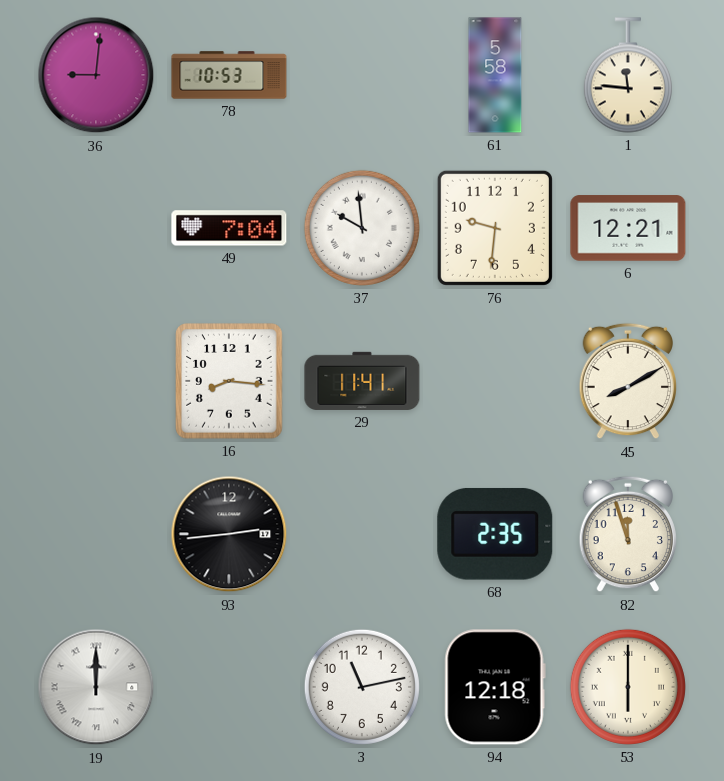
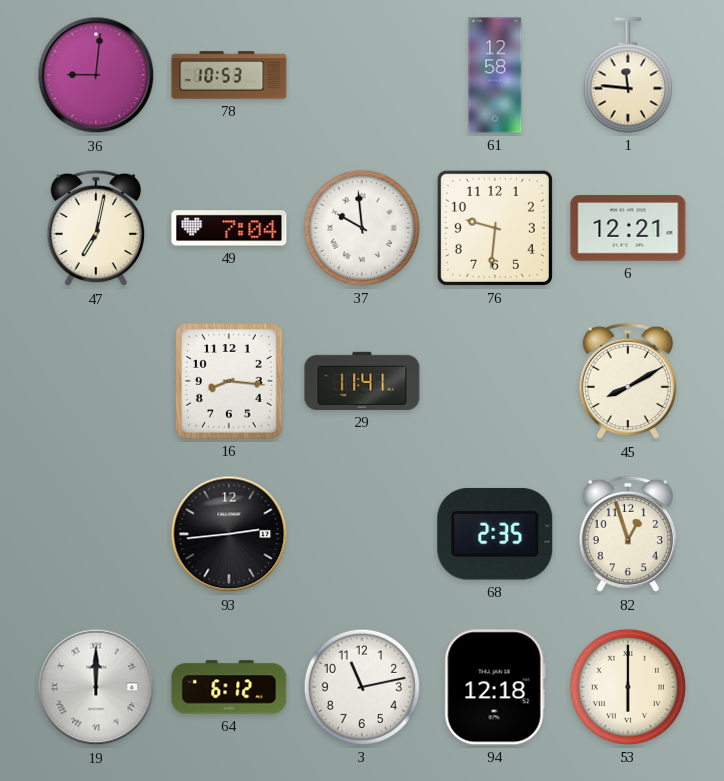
61: 5:58 -> 12:58
47: none -> 7:02
82: 11:57 -> 12:57
64: none -> 6:12
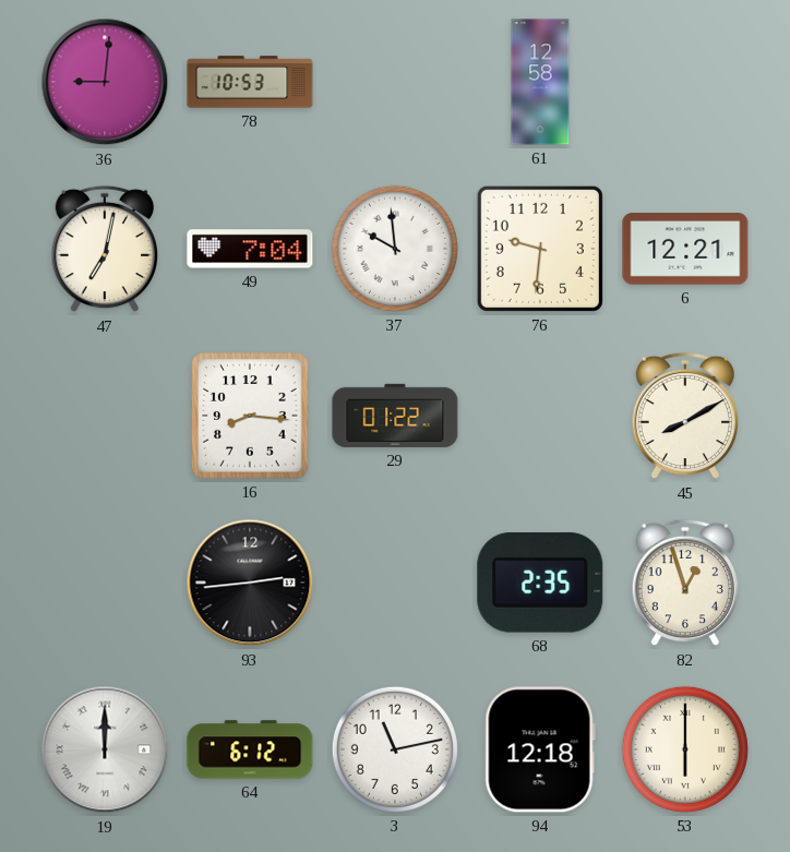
1: 11:46 -> none
29: 11:41 -> 01:22
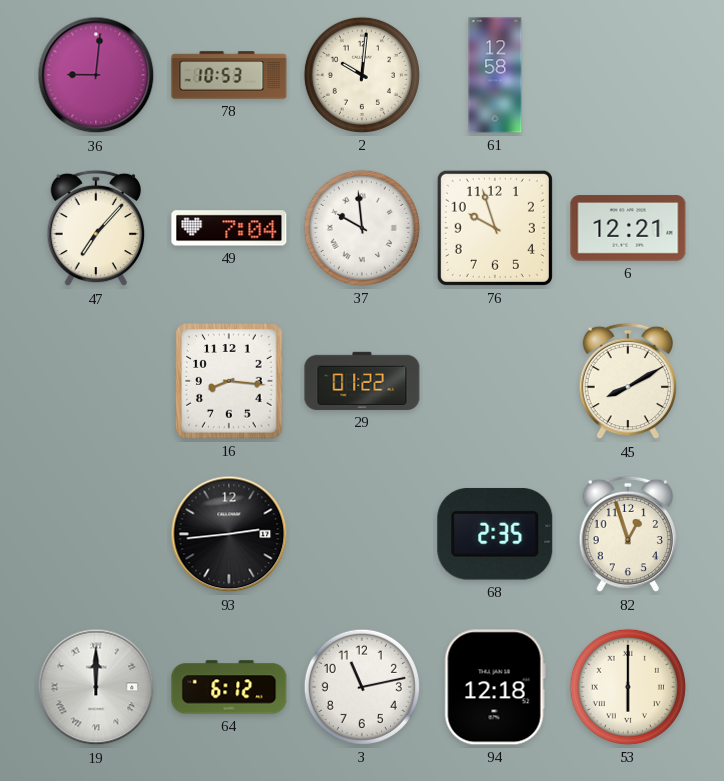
2: none -> 10:01
47: 7:02 -> 7:07
76: 9:31 -> 9:57
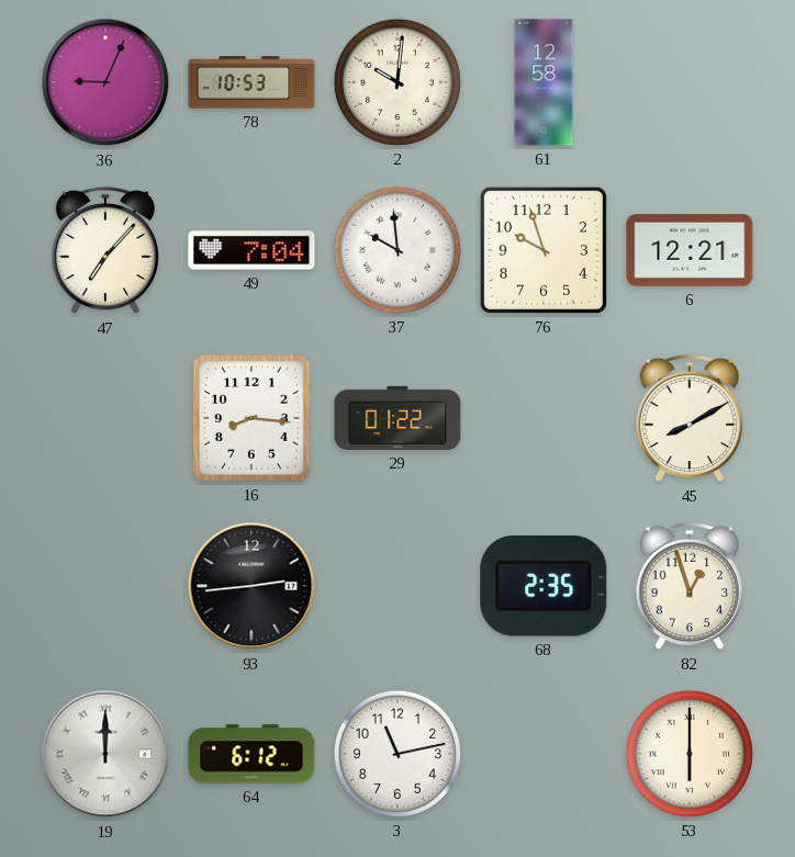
36: 9:01 -> 9:04
94: 12:18 -> none
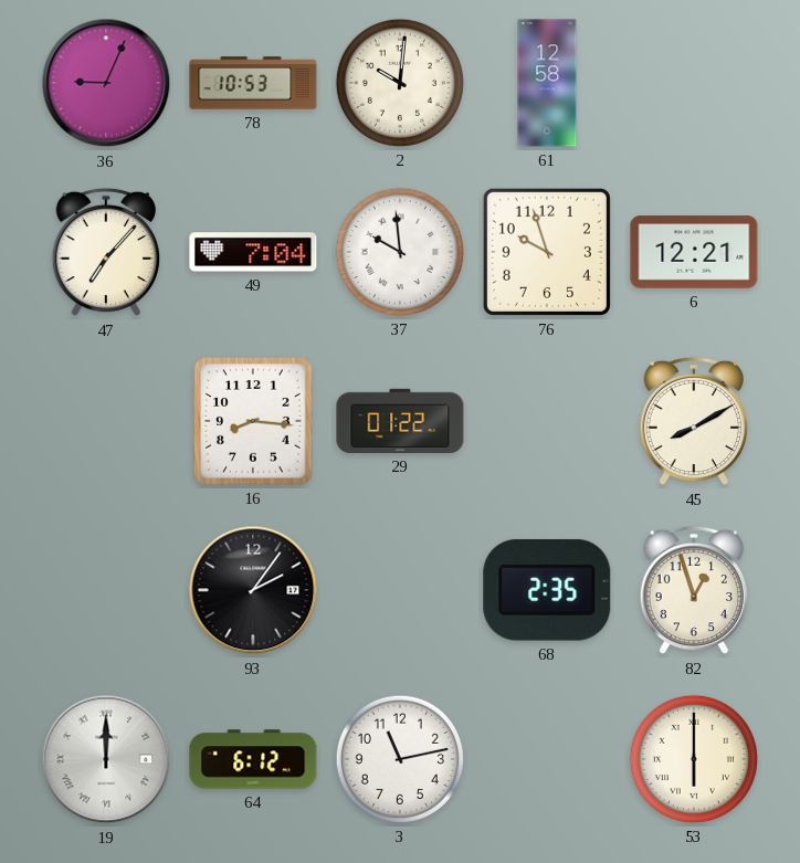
93: 2:44 -> 2:06
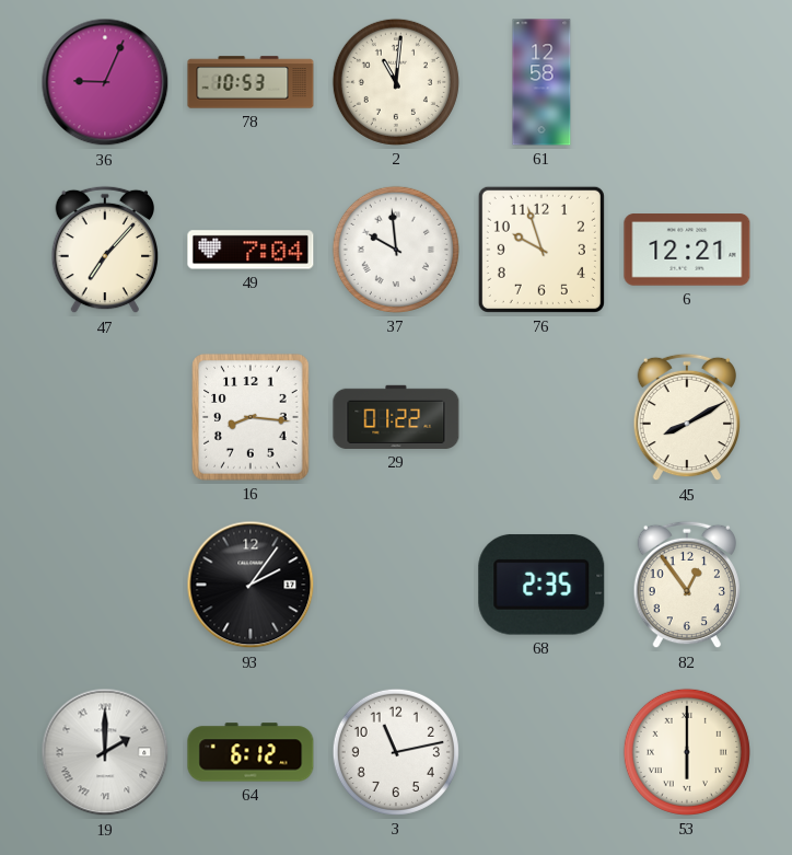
2: 10:01 -> 11:01
82: 12:57 -> 12:54
19: 12:00 -> 2:00
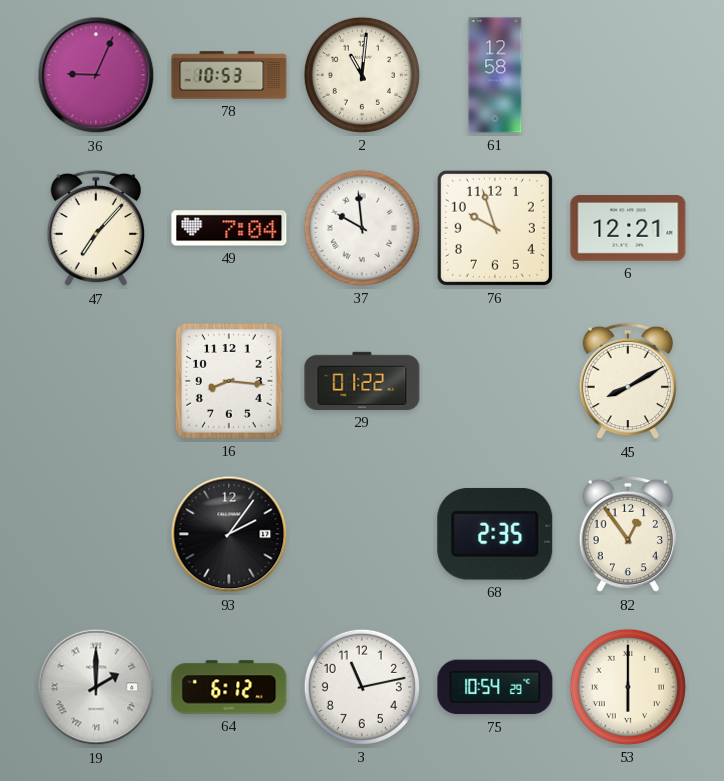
75: none -> 10:54
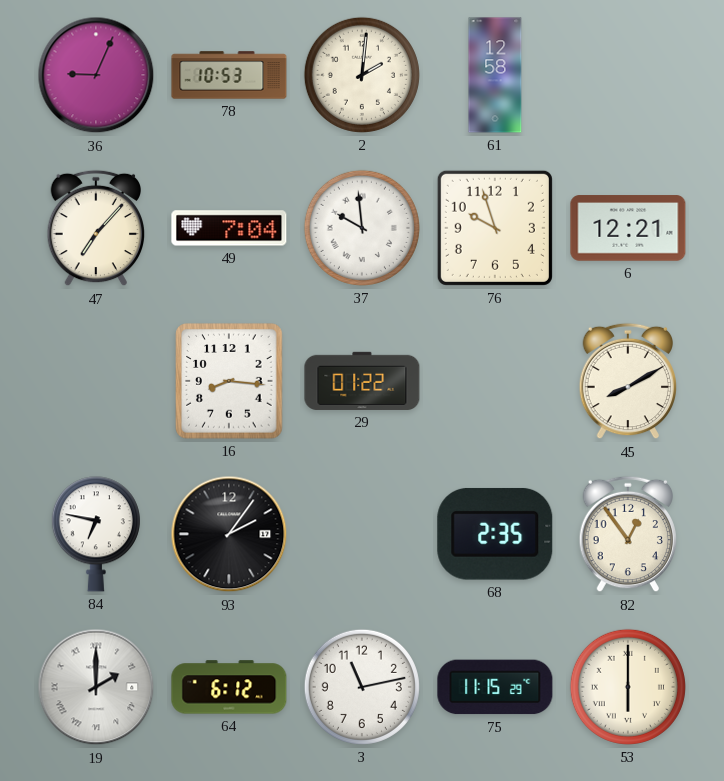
2: 11:01 -> 2:01
84: none -> 6:47
75: 10:54 -> 11:15
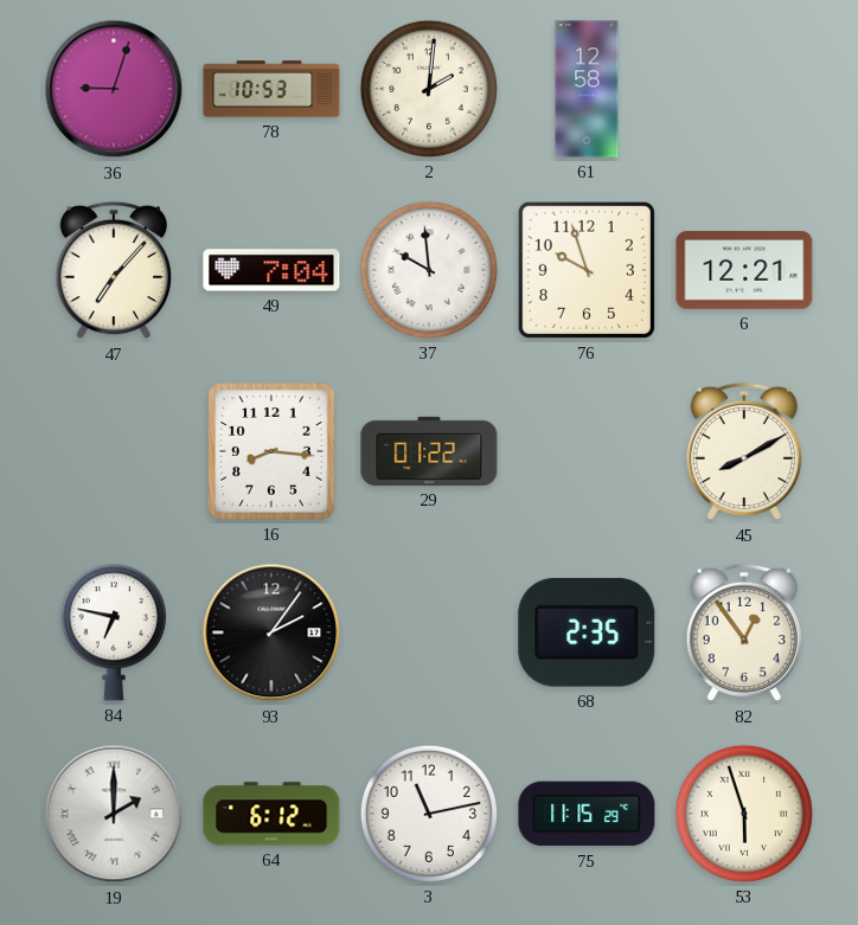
36: 9:04 -> 9:03
53: 6:00 -> 5:57
